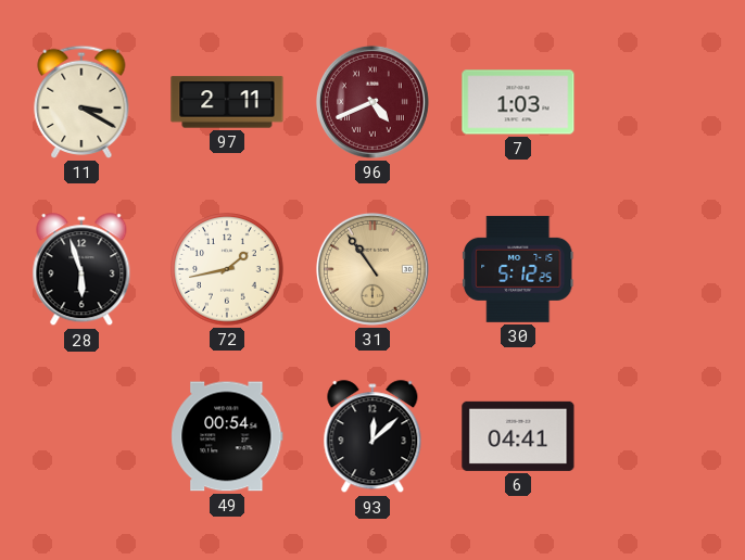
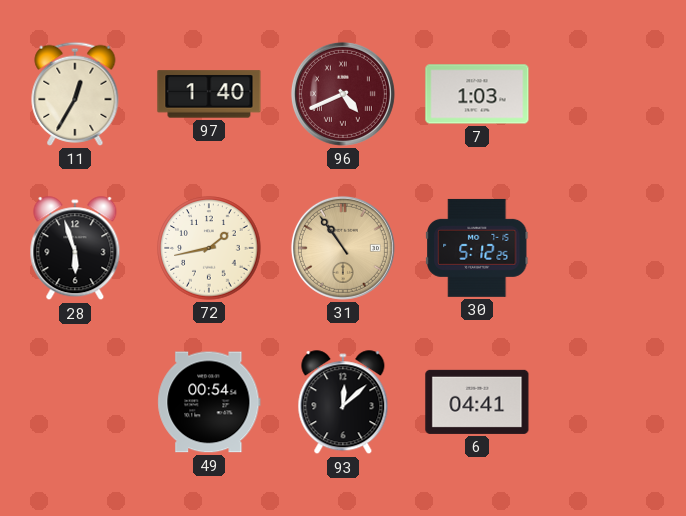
11: 3:20 -> 12:35
97: 2:11 -> 1:40
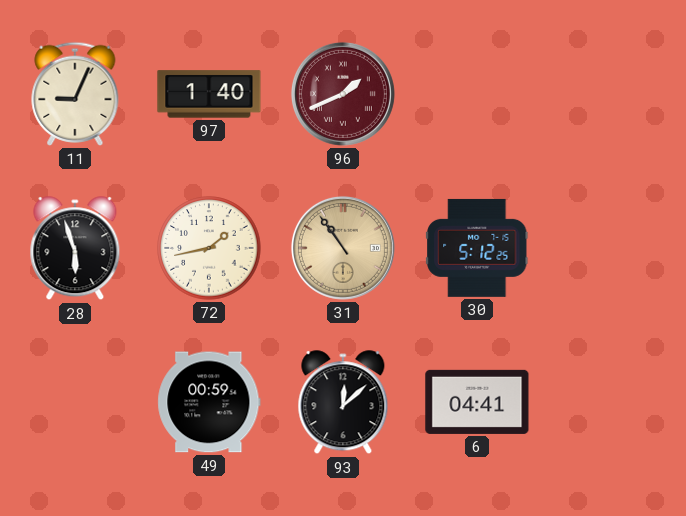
11: 12:35 -> 9:04
96: 4:41 -> 1:41
7: 1:03 -> none
49: 00:54 -> 00:59
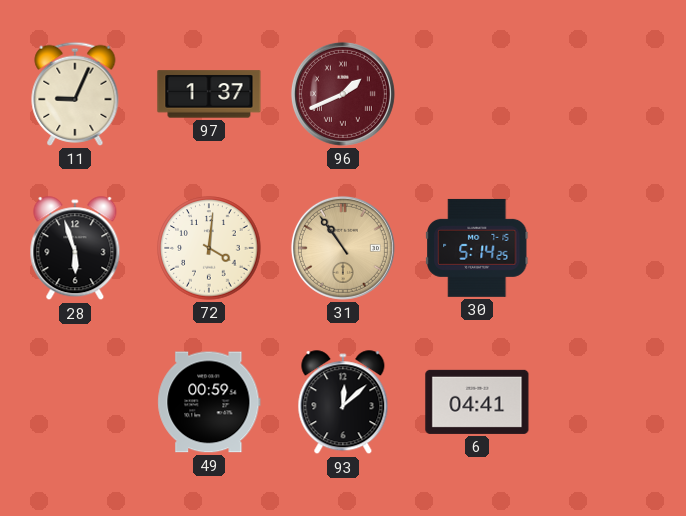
97: 1:40 -> 1:37
72: 1:43 -> 4:01
30: 5:12 -> 5:14
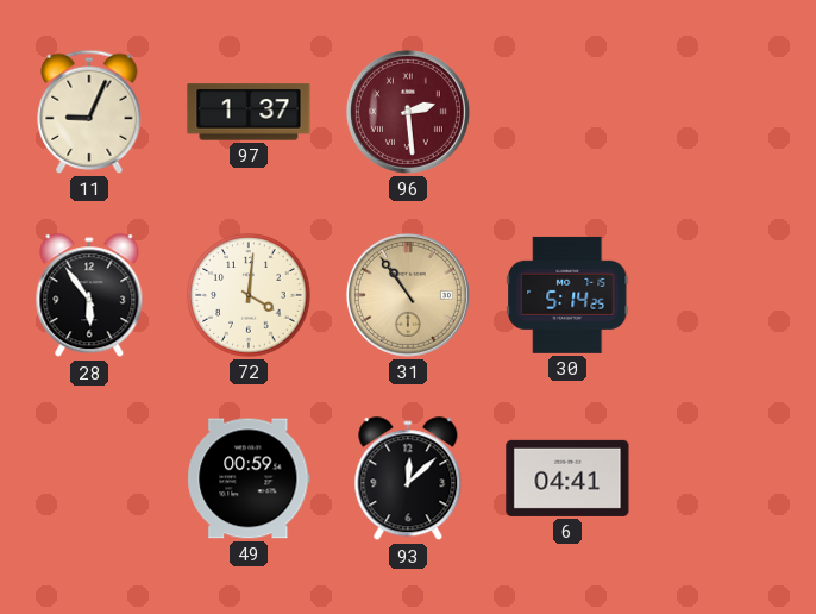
96: 1:41 -> 2:29
28: 5:57 -> 5:54
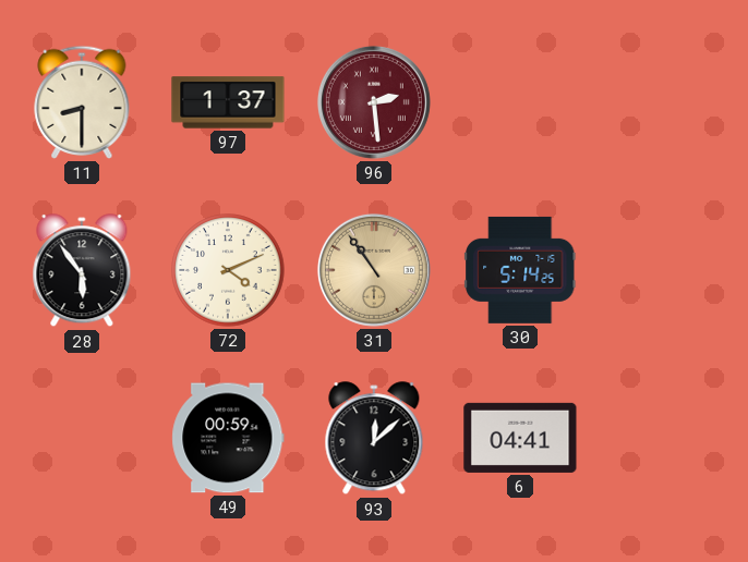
11: 9:04 -> 8:30
72: 4:01 -> 4:11
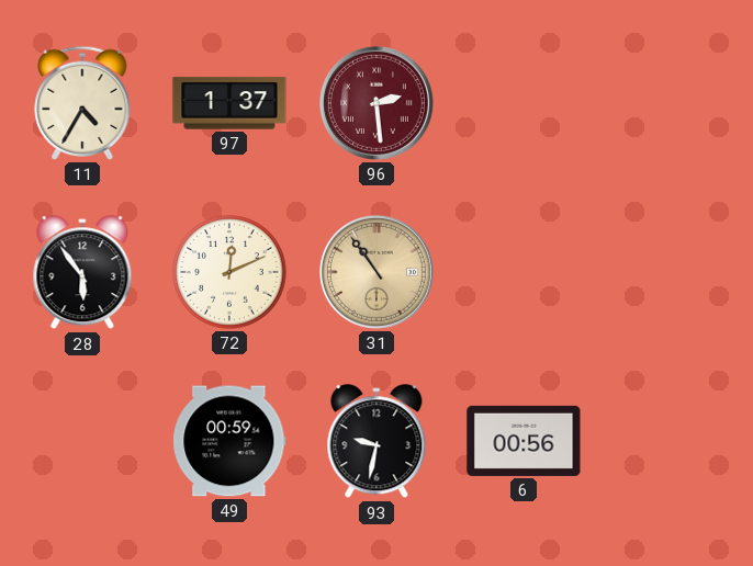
11: 8:30 -> 4:35
72: 4:11 -> 12:11
30: 5:14 -> none
93: 12:08 -> 9:32
6: 04:41 -> 00:56
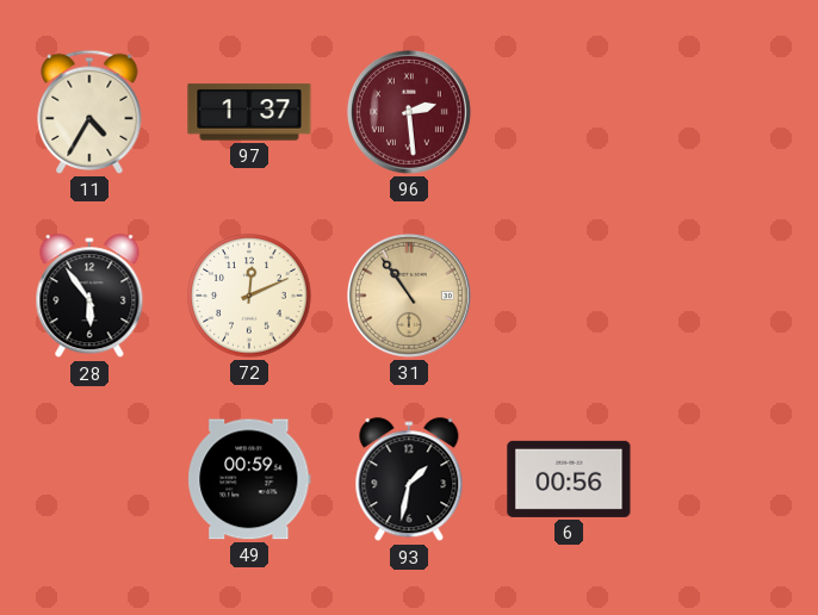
93: 9:32 -> 1:32
